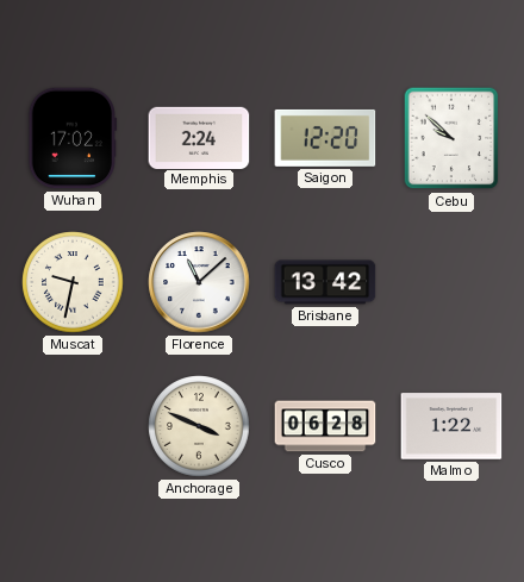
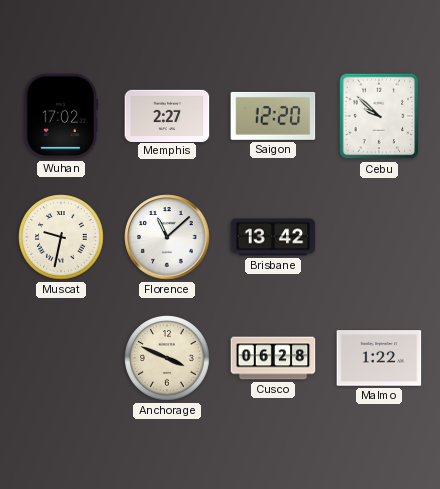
Memphis: 2:24 -> 2:27
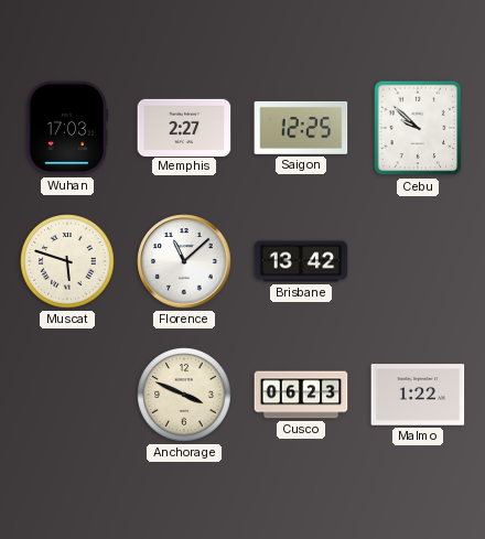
Wuhan: 17:02 -> 17:03
Saigon: 12:20 -> 12:25
Muscat: 9:32 -> 5:48
Cusco: 06:28 -> 06:23
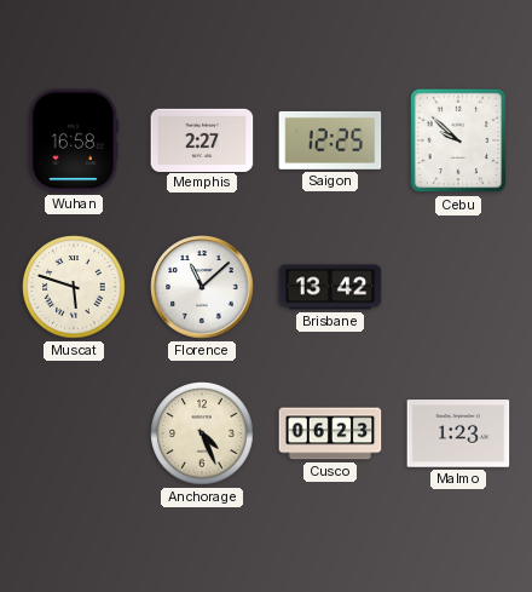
Wuhan: 17:03 -> 16:58
Anchorage: 3:49 -> 4:26
Malmo: 1:22 -> 1:23
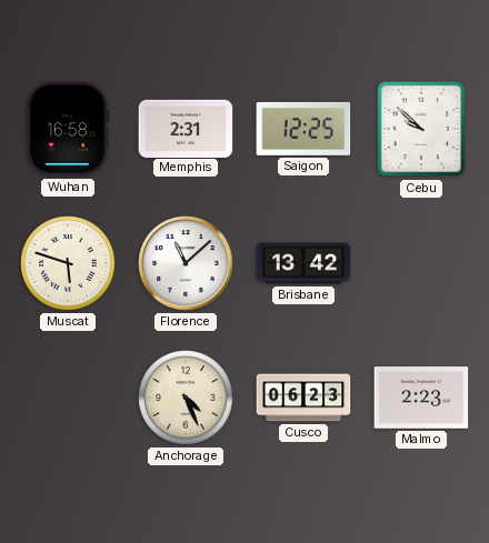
Memphis: 2:27 -> 2:31
Malmo: 1:23 -> 2:23
